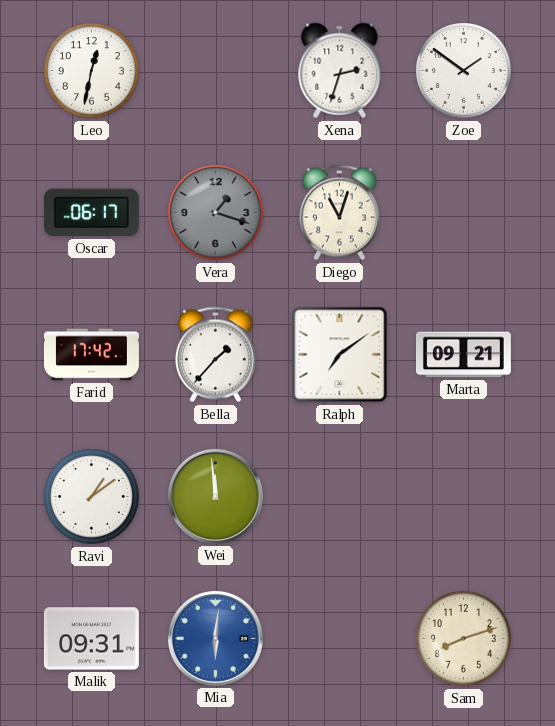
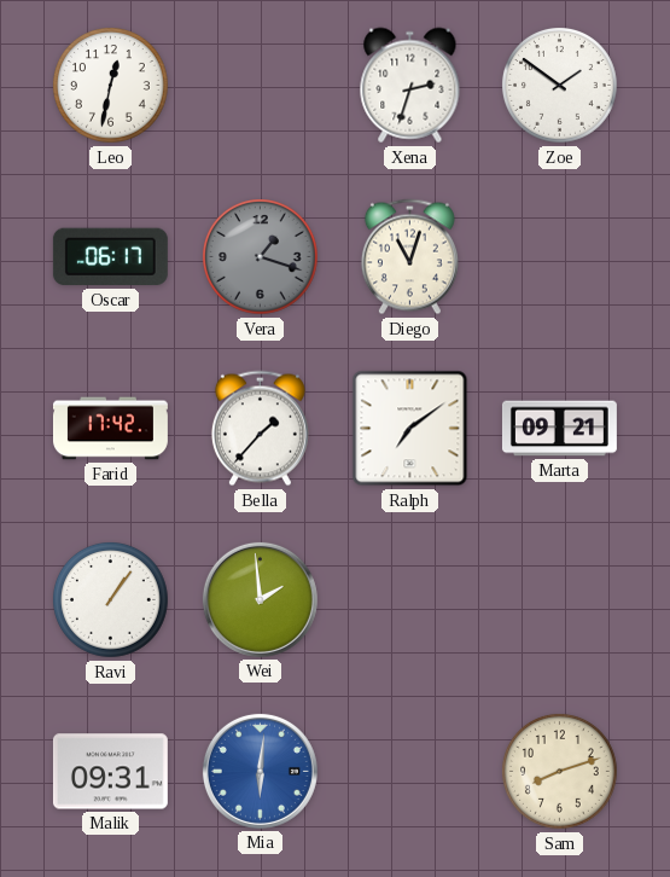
Ravi: 1:09 -> 1:06
Wei: 11:59 -> 1:59
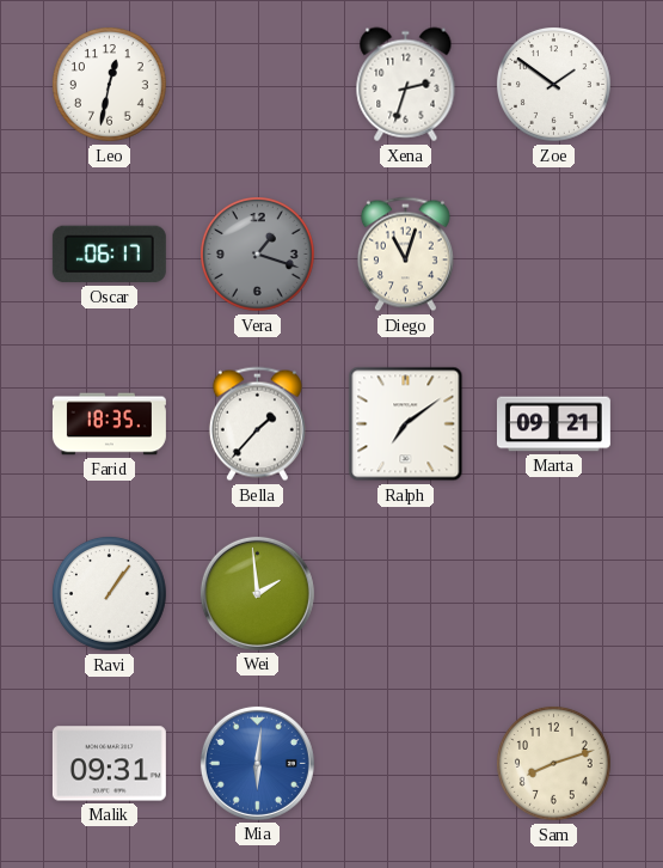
Farid: 17:42 -> 18:35
